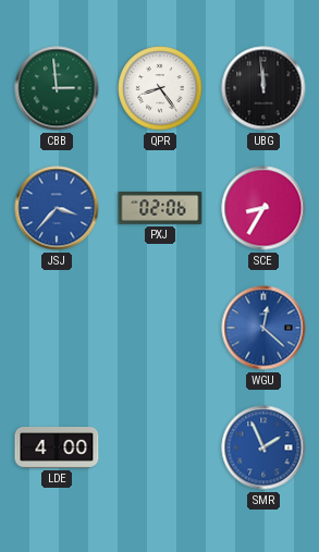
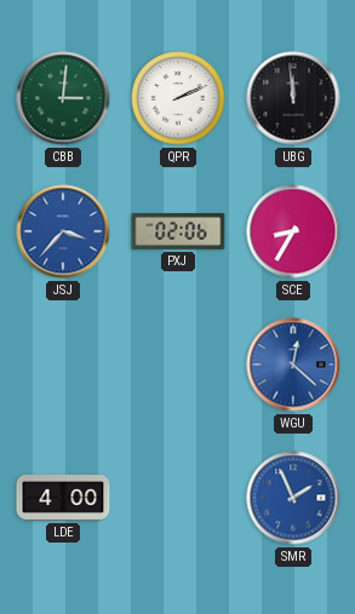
CBB: 2:59 -> 3:01
QPR: 8:24 -> 2:11
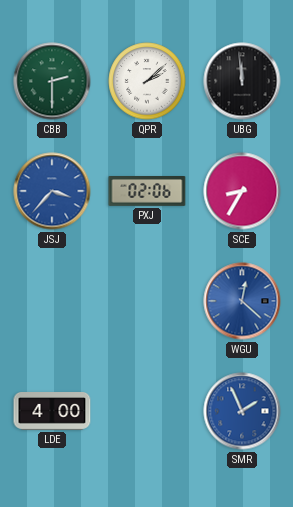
CBB: 3:01 -> 2:30
QPR: 2:11 -> 2:08
